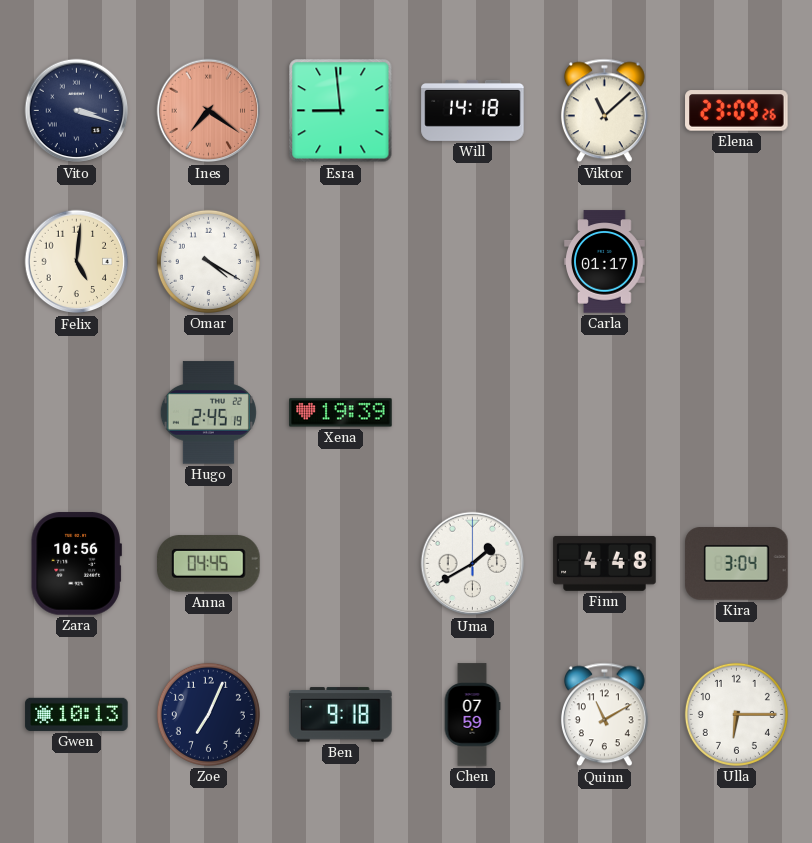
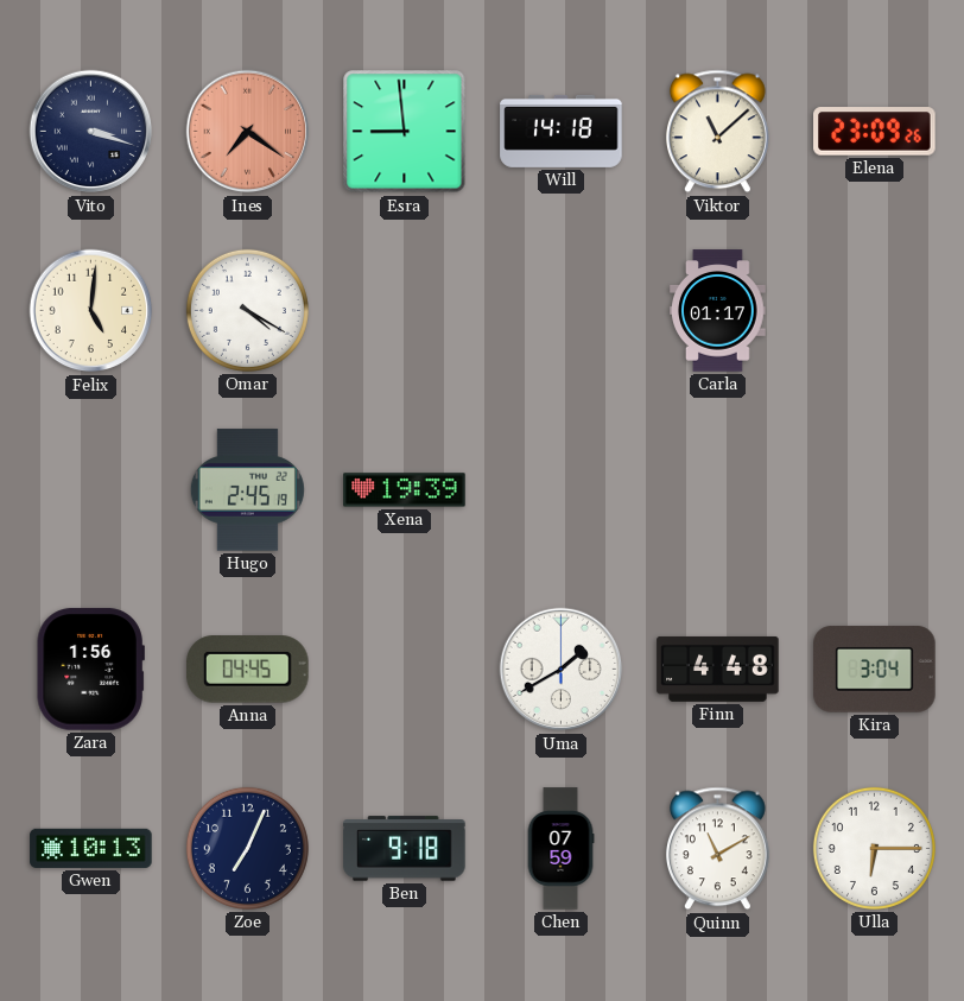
Zara: 10:56 -> 1:56
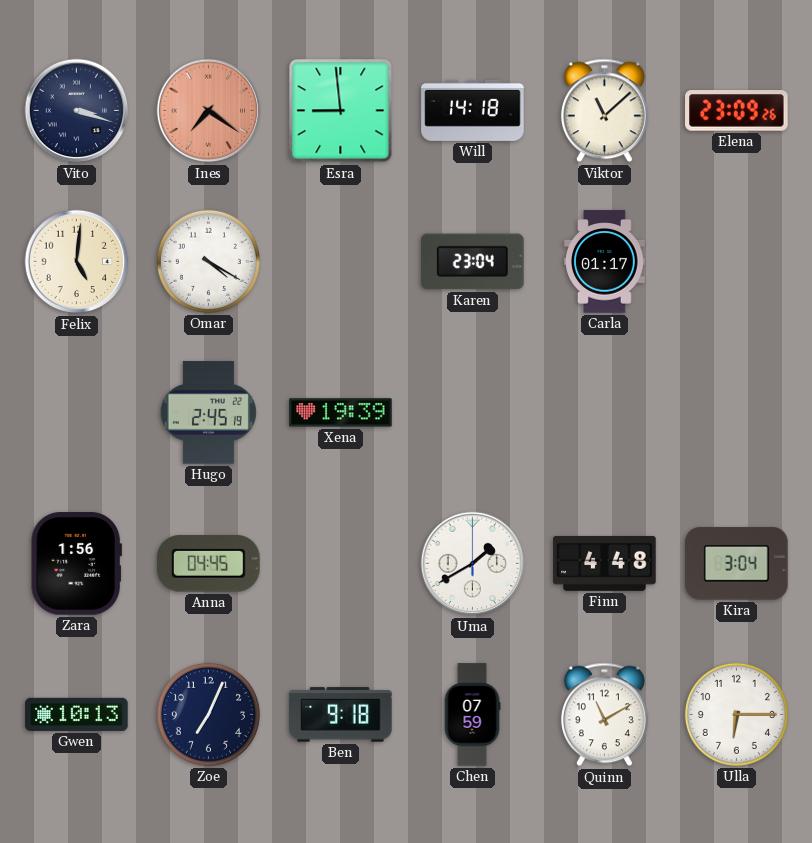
Karen: none -> 23:04
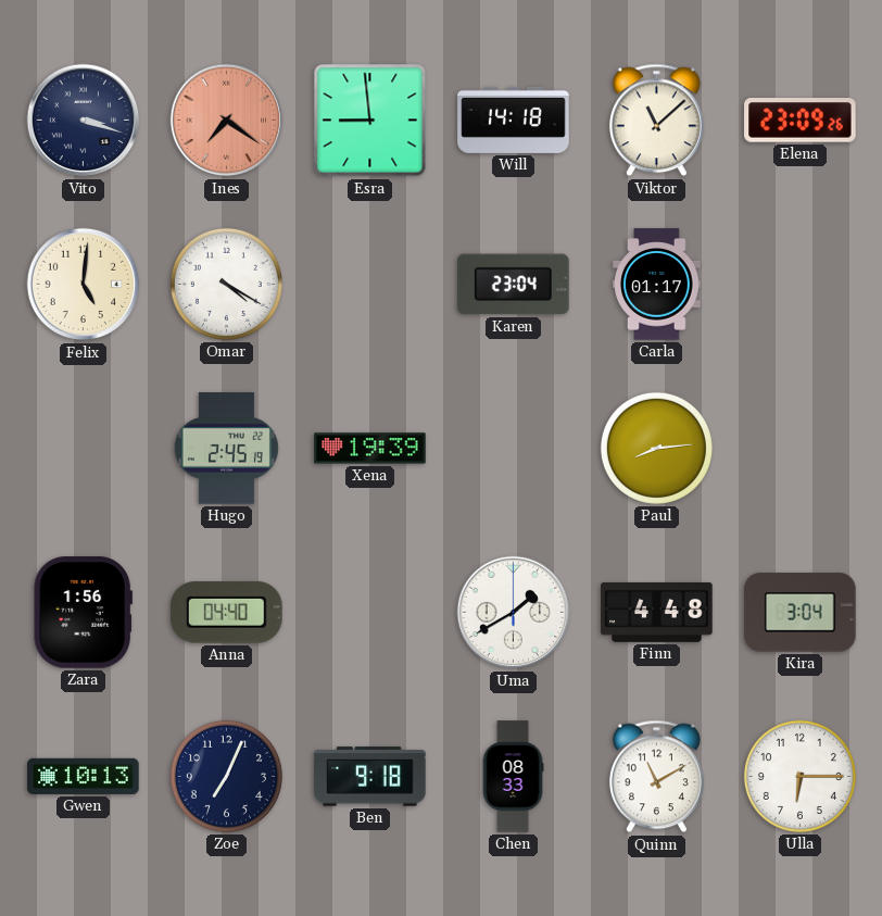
Paul: none -> 8:14
Anna: 04:45 -> 04:40
Chen: 07:59 -> 08:33
